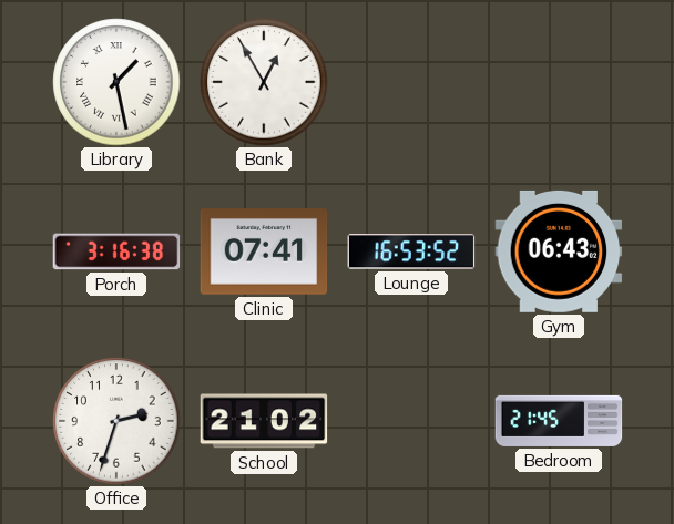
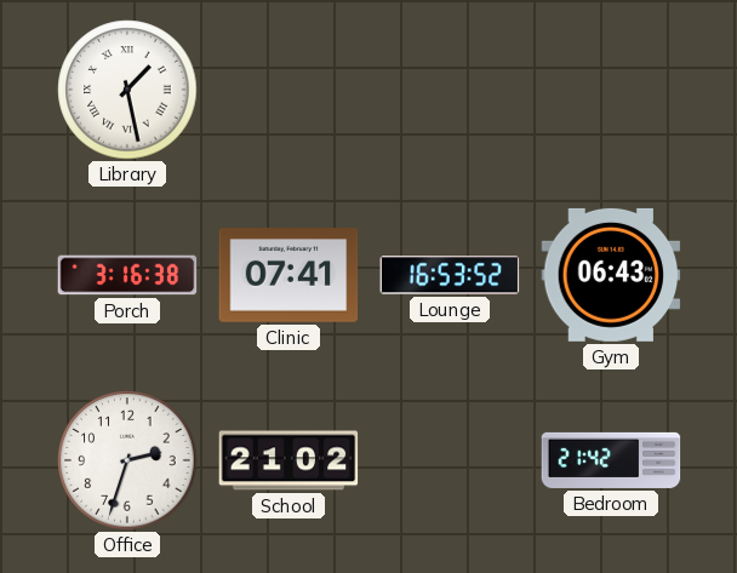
Bank: 12:55 -> none
Bedroom: 21:45 -> 21:42
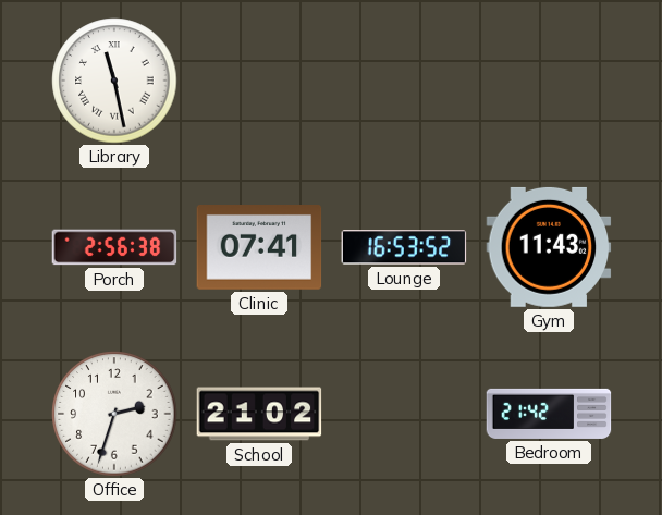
Library: 1:28 -> 11:28
Porch: 3:16 -> 2:56
Gym: 06:43 -> 11:43
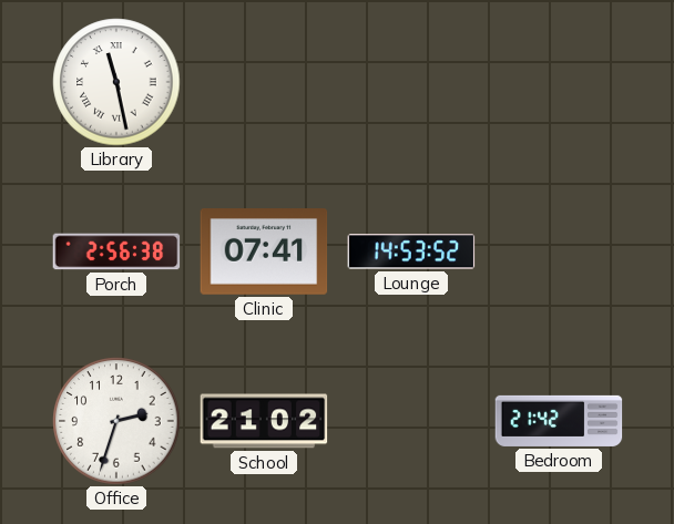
Lounge: 16:53 -> 14:53
Gym: 11:43 -> none
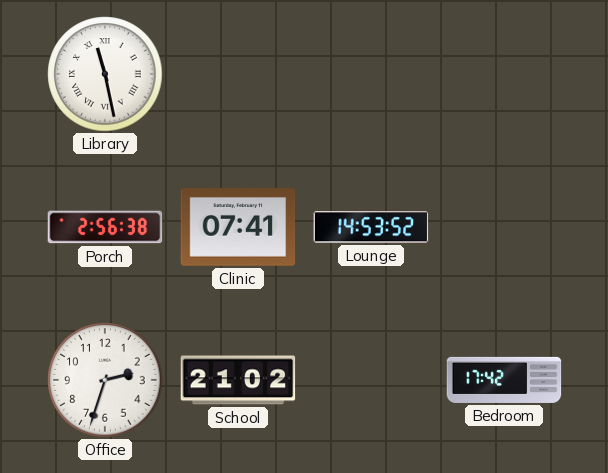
Bedroom: 21:42 -> 17:42
